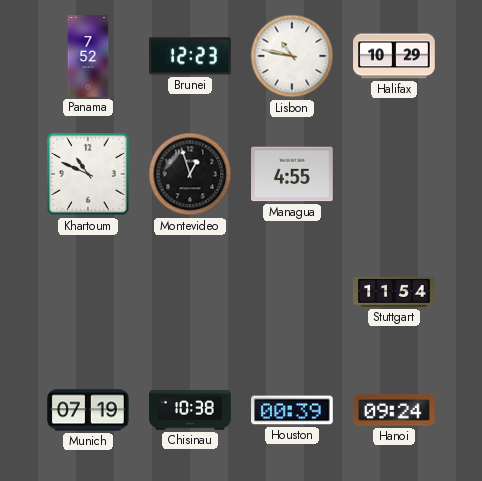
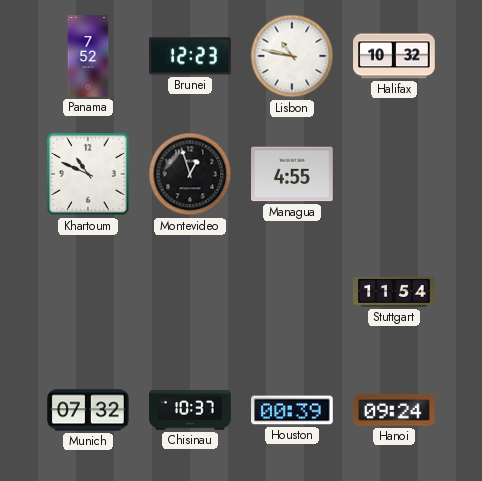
Halifax: 10:29 -> 10:32
Munich: 07:19 -> 07:32
Chisinau: 10:38 -> 10:37
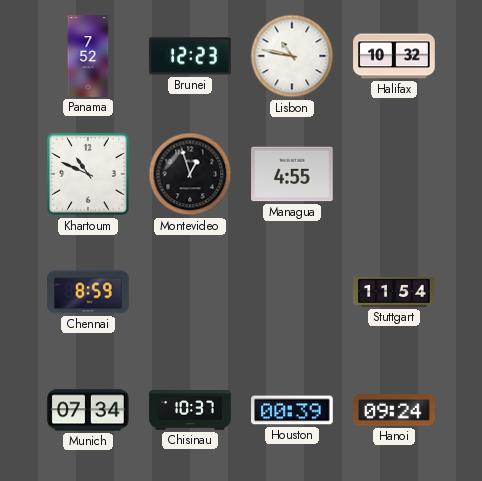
Chennai: none -> 8:59
Munich: 07:32 -> 07:34
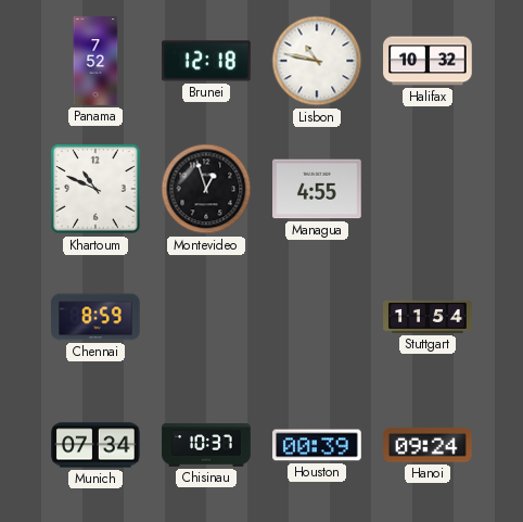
Brunei: 12:23 -> 12:18
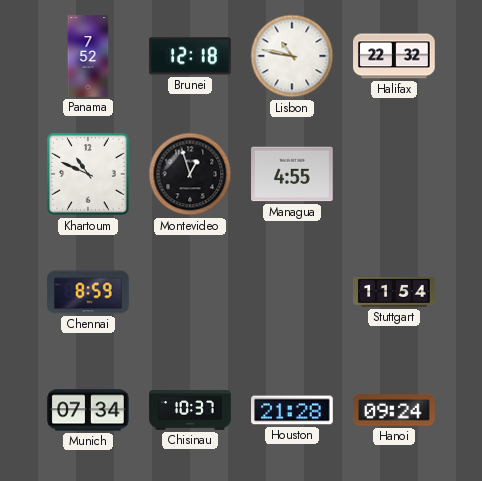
Halifax: 10:32 -> 22:32
Houston: 00:39 -> 21:28
